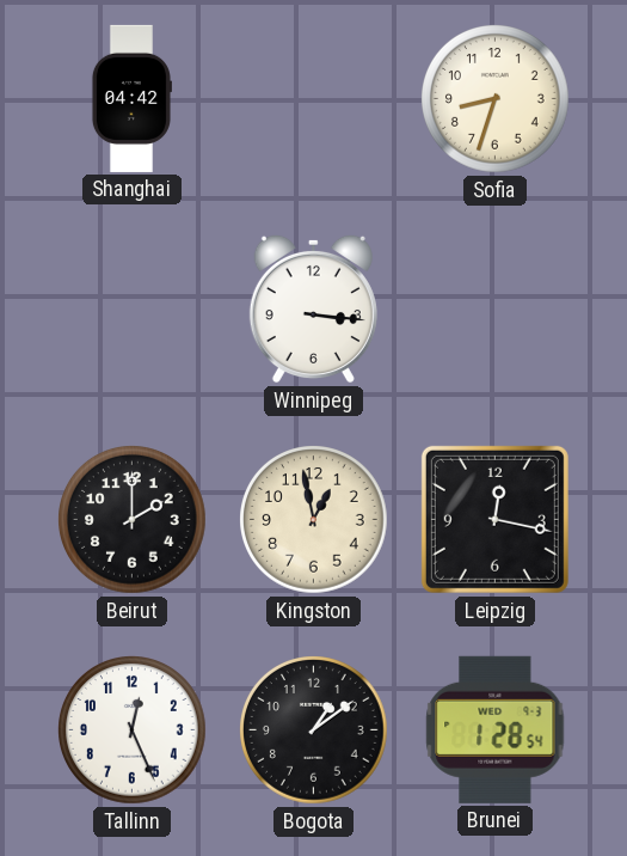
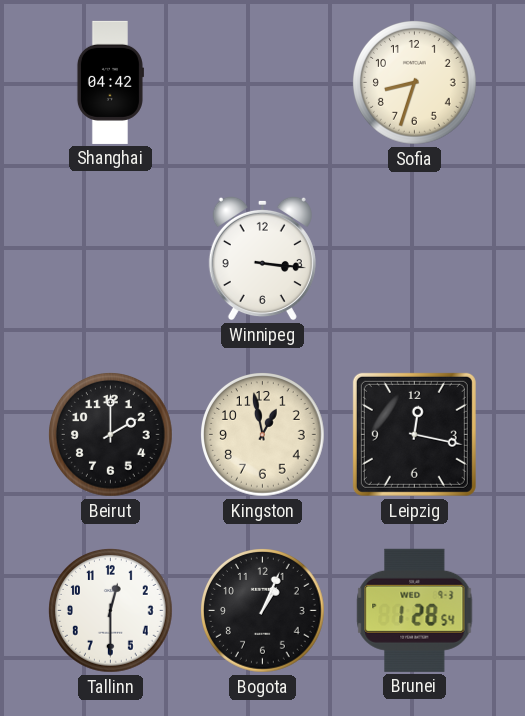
Tallinn: 12:26 -> 12:30
Bogota: 1:09 -> 1:04
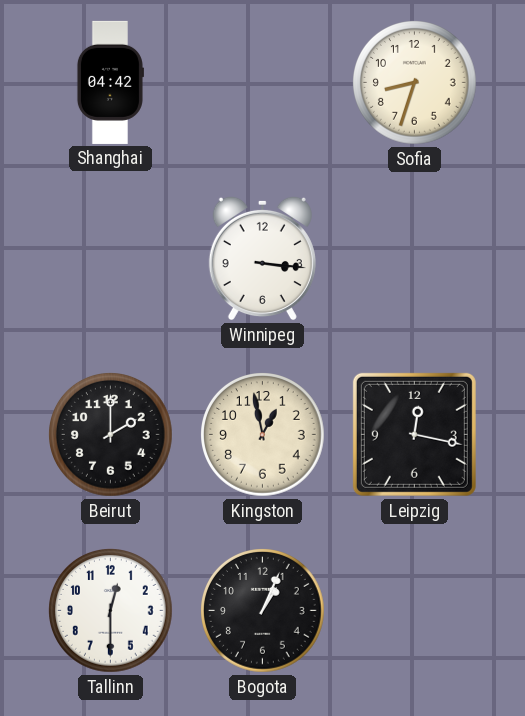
Brunei: 1:28 -> none
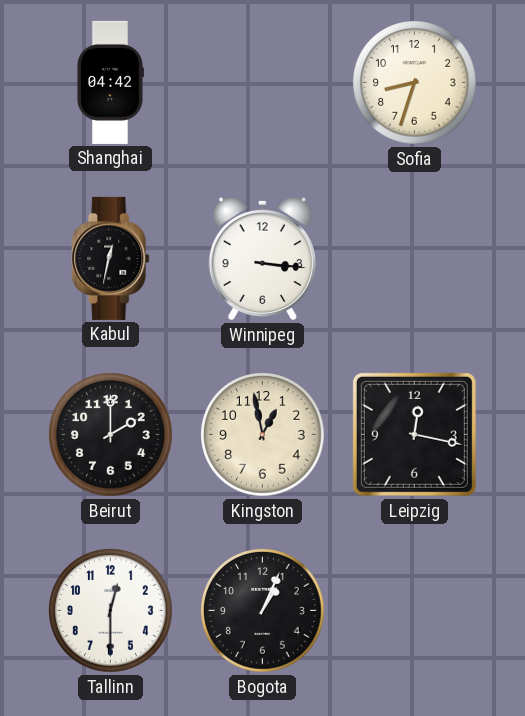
Kabul: none -> 12:32
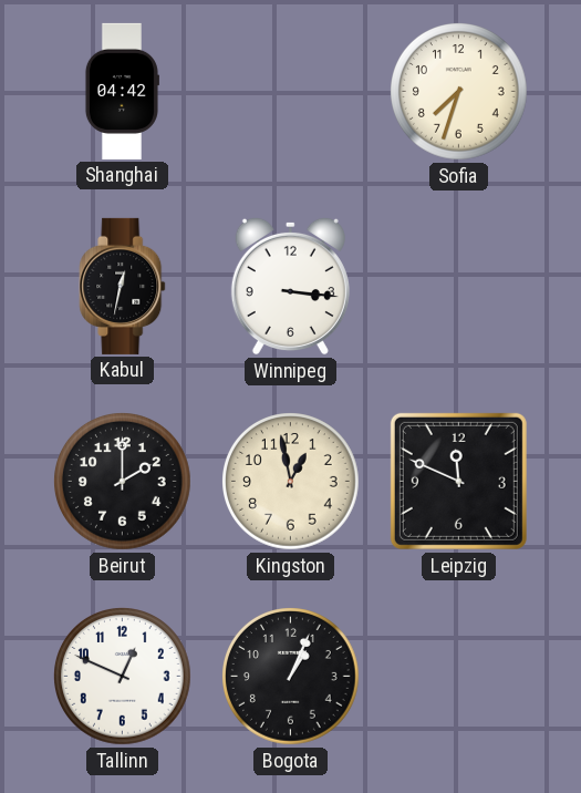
Sofia: 8:33 -> 7:33
Leipzig: 12:17 -> 11:49
Tallinn: 12:30 -> 12:49
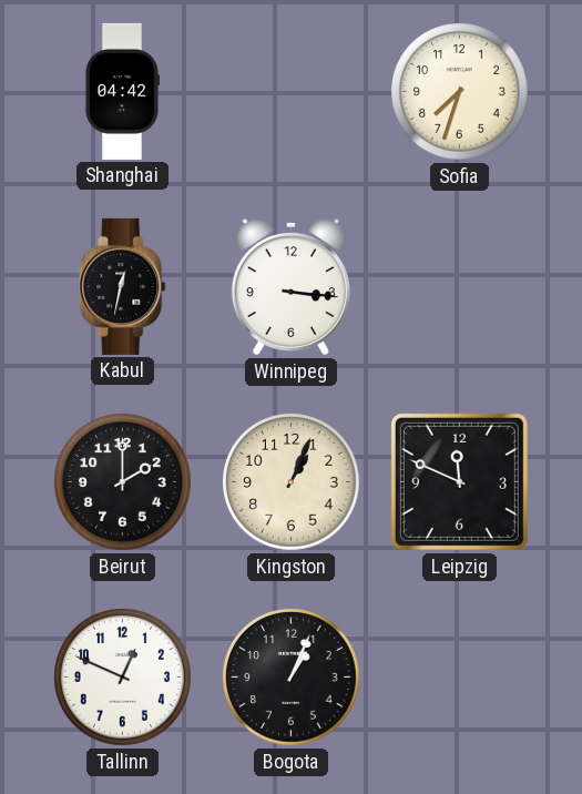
Kingston: 12:58 -> 1:04
